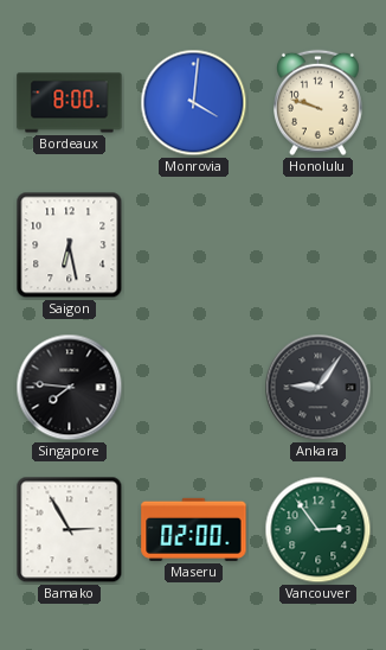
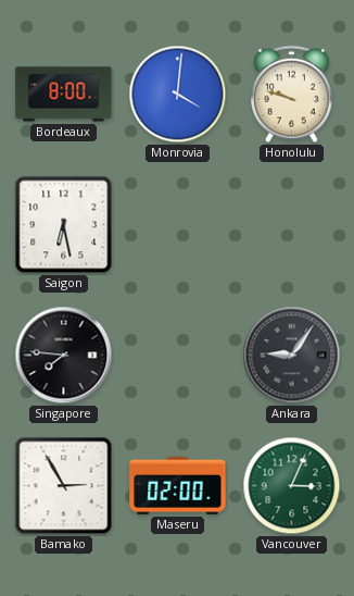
Vancouver: 2:54 -> 3:04
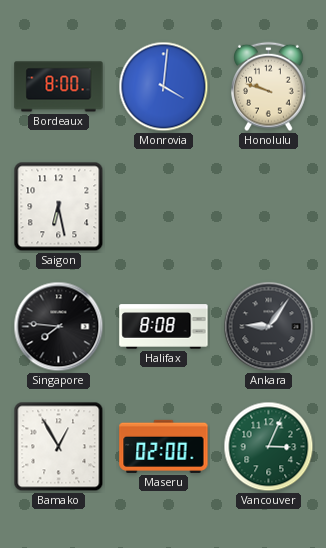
Halifax: none -> 8:08
Bamako: 2:55 -> 12:55
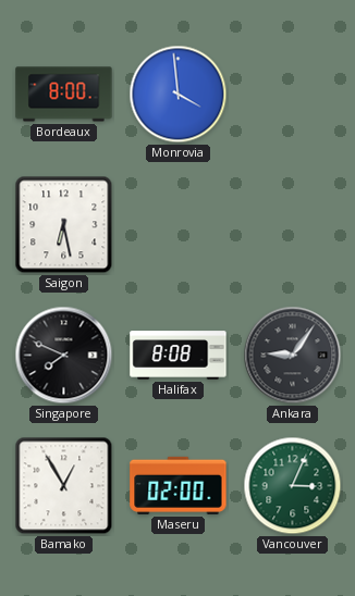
Monrovia: 4:01 -> 3:59
Honolulu: 9:48 -> none
Singapore: 7:46 -> 7:49
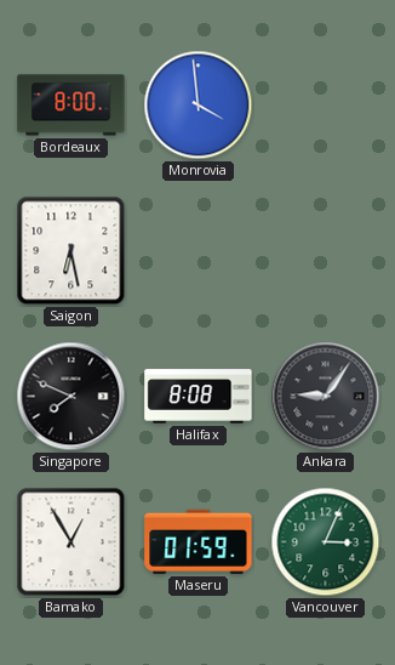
Maseru: 02:00 -> 01:59
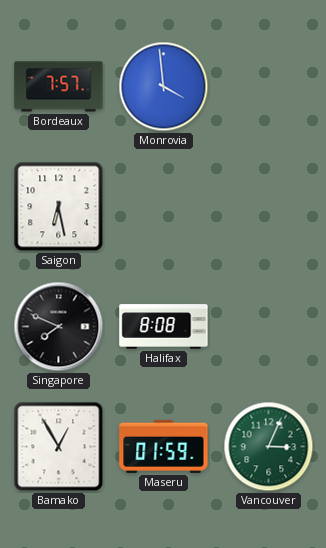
Bordeaux: 8:00 -> 7:57
Ankara: 9:06 -> none
